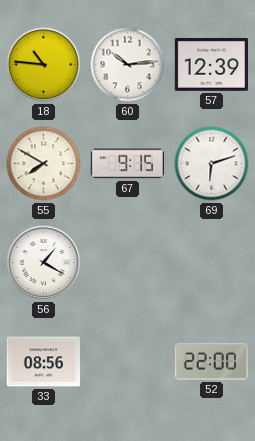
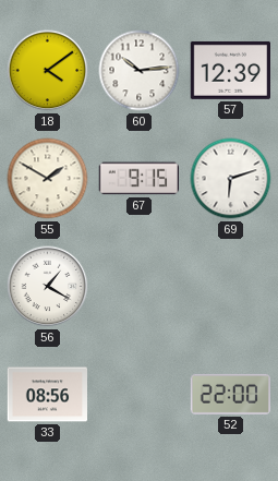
18: 10:46 -> 4:09
55: 7:50 -> 1:50
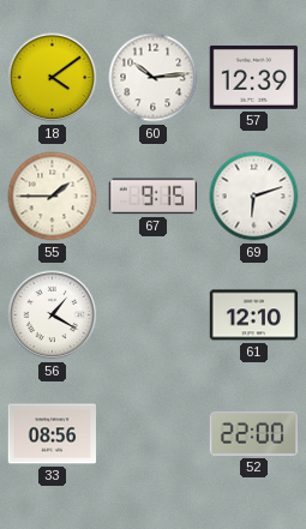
55: 1:50 -> 1:45
61: none -> 12:10
